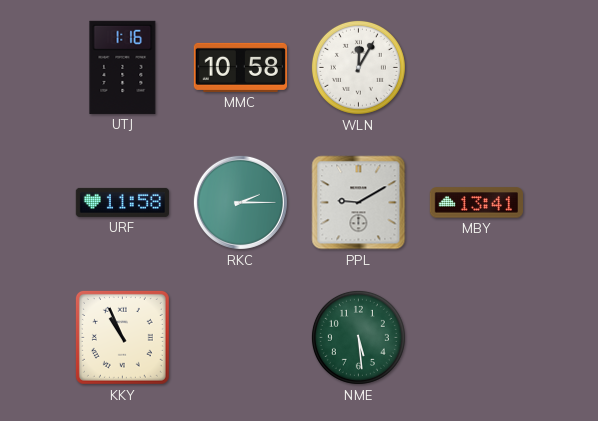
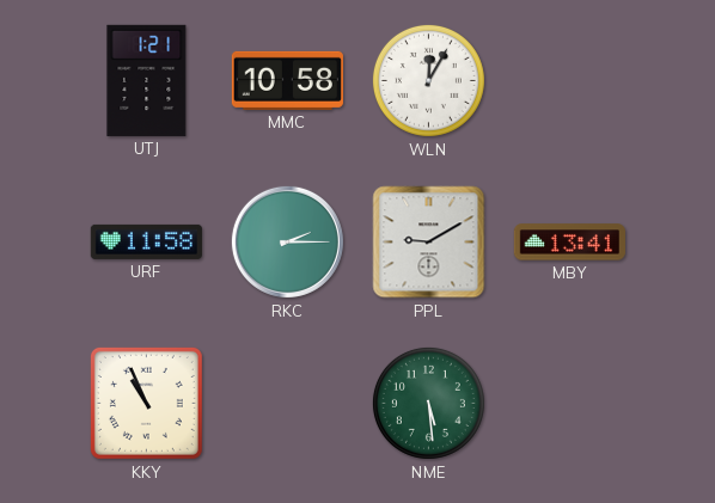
UTJ: 1:16 -> 1:21
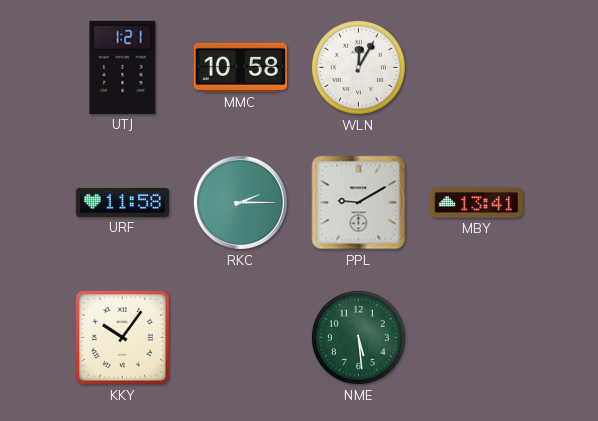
KKY: 10:56 -> 10:06
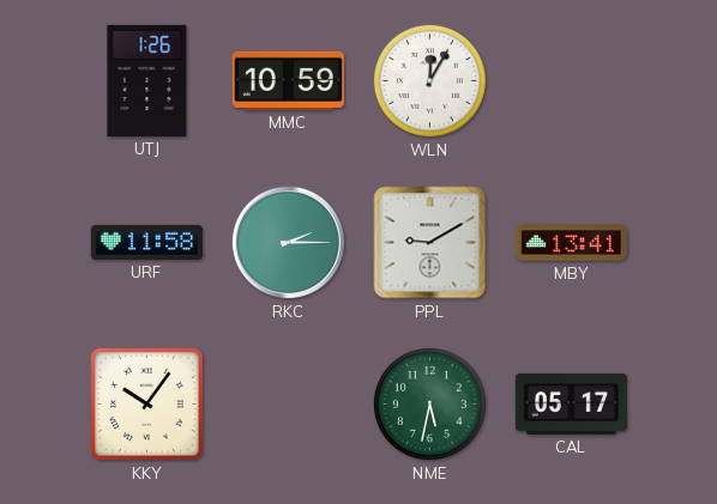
UTJ: 1:21 -> 1:26
MMC: 10:58 -> 10:59
NME: 5:29 -> 5:32
CAL: none -> 05:17
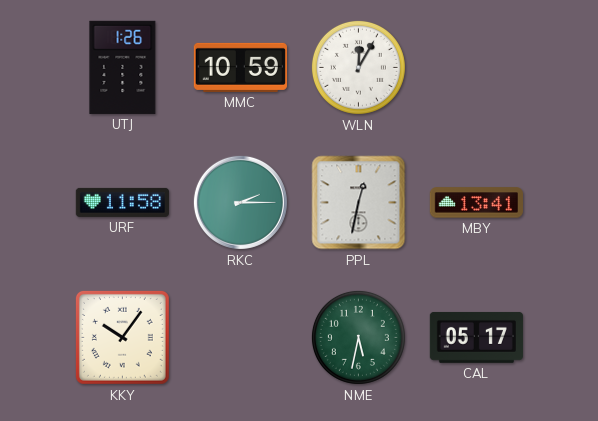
PPL: 9:10 -> 12:32
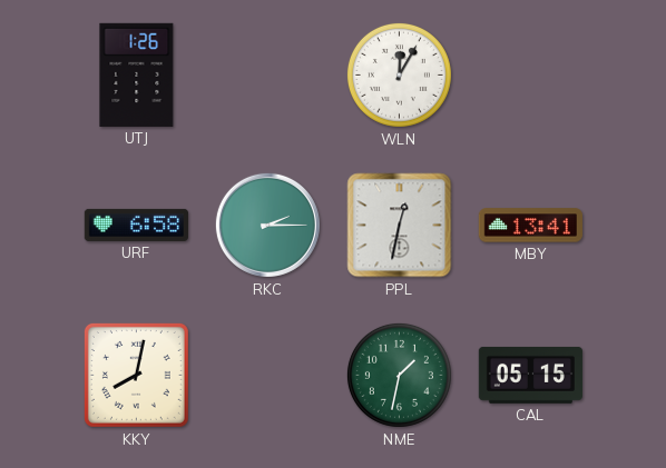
MMC: 10:59 -> none
URF: 11:58 -> 6:58
KKY: 10:06 -> 8:02
NME: 5:32 -> 1:32
CAL: 05:17 -> 05:15
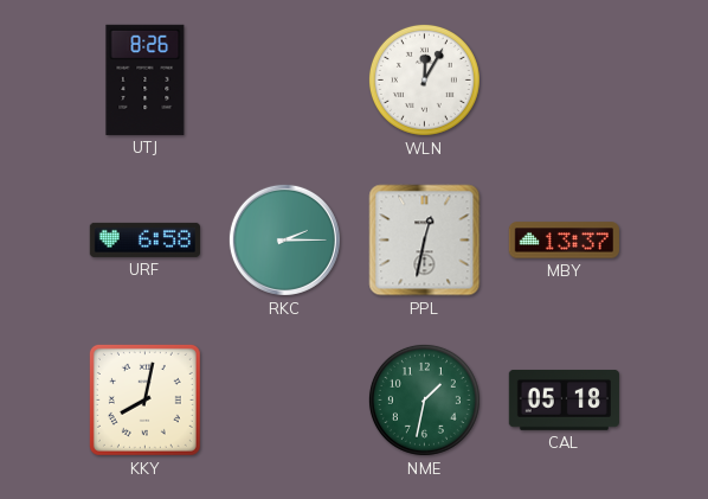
UTJ: 1:26 -> 8:26
MBY: 13:41 -> 13:37
CAL: 05:15 -> 05:18
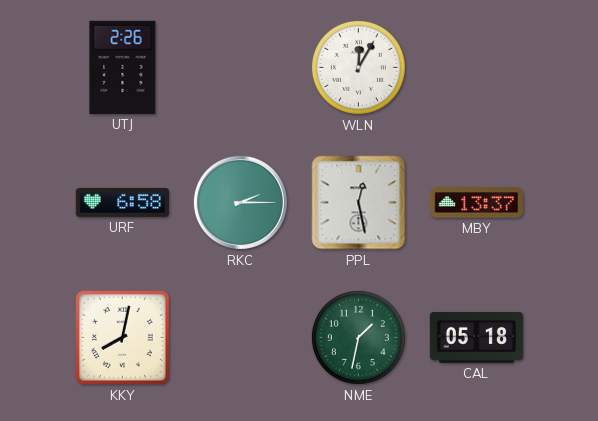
UTJ: 8:26 -> 2:26
PPL: 12:32 -> 12:28
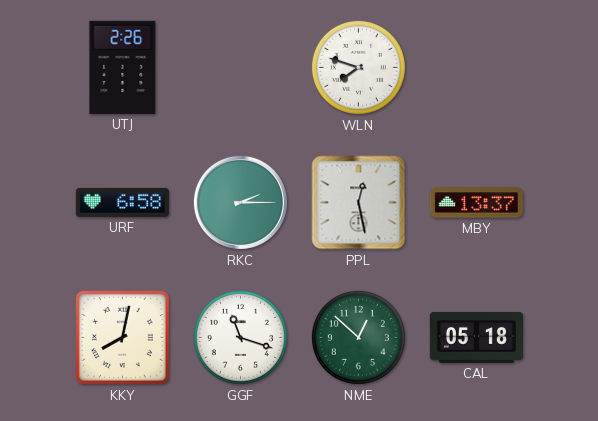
WLN: 12:05 -> 7:48
GGF: none -> 11:18
NME: 1:32 -> 12:52
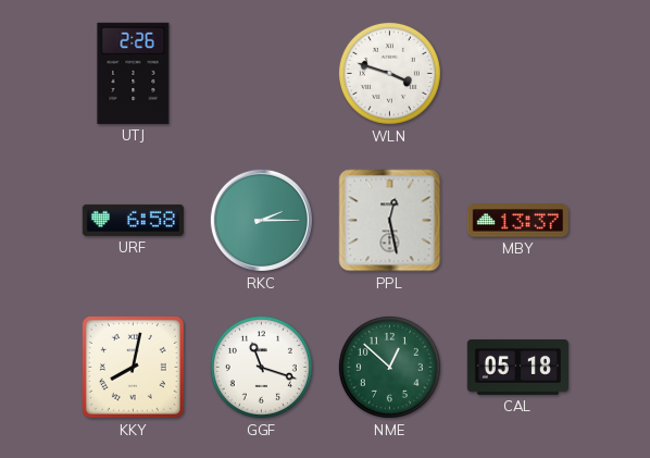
WLN: 7:48 -> 3:48
